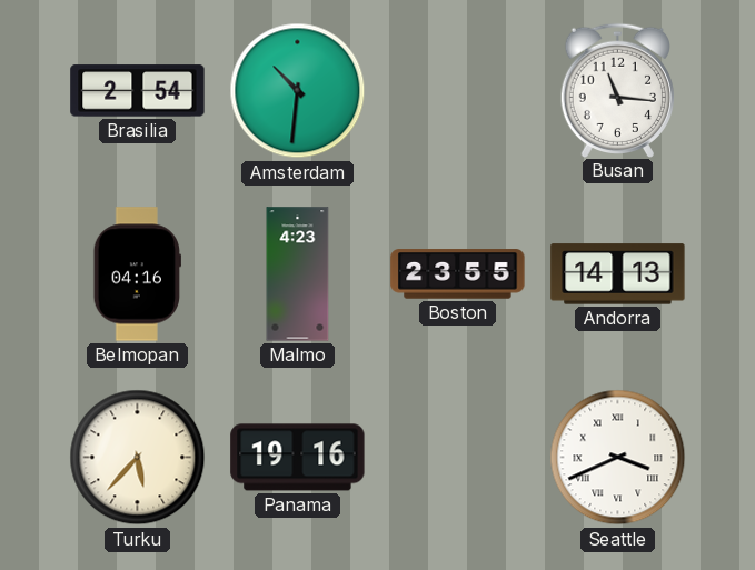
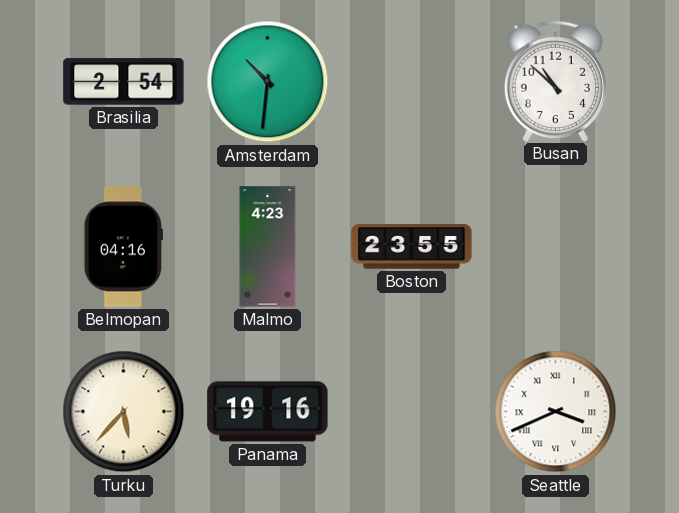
Busan: 11:16 -> 10:52
Andorra: 14:13 -> none
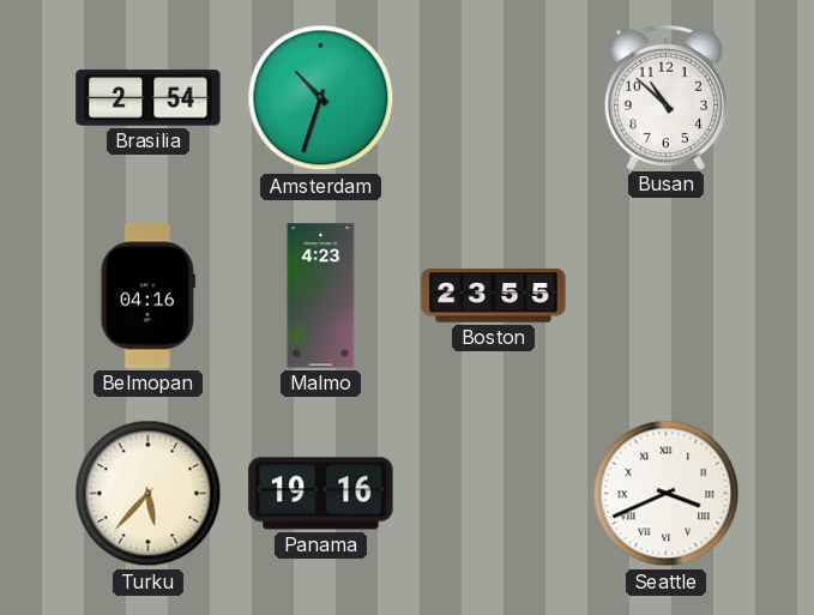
Amsterdam: 10:31 -> 10:33
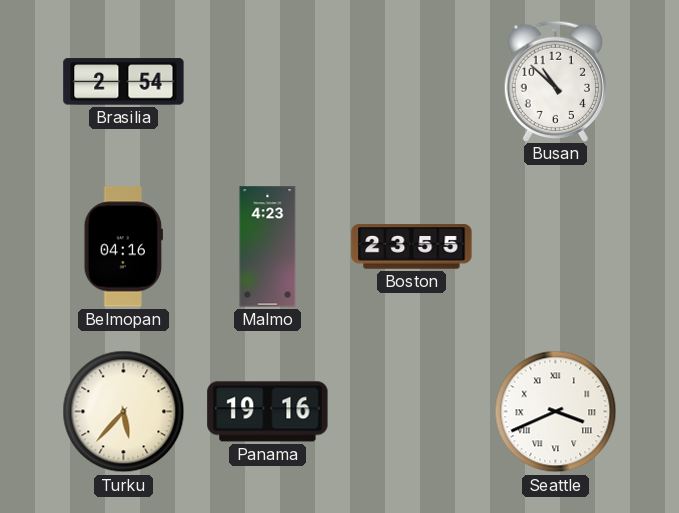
Amsterdam: 10:33 -> none
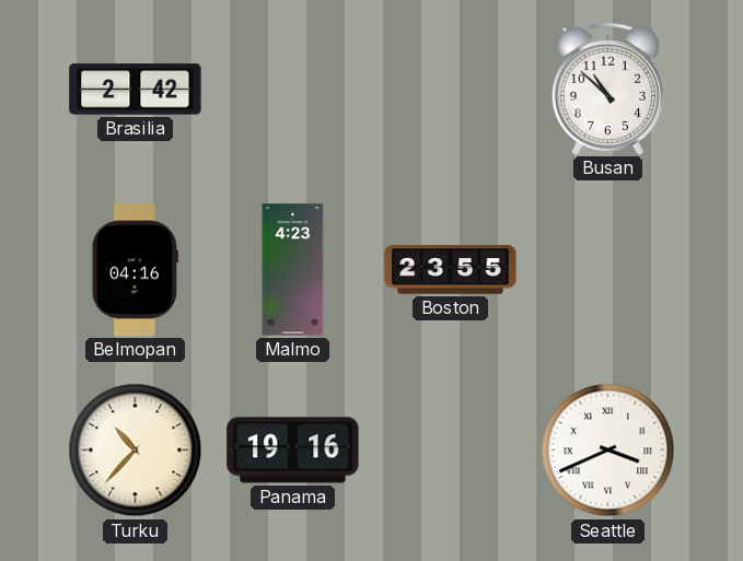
Brasilia: 2:54 -> 2:42
Turku: 5:37 -> 10:37
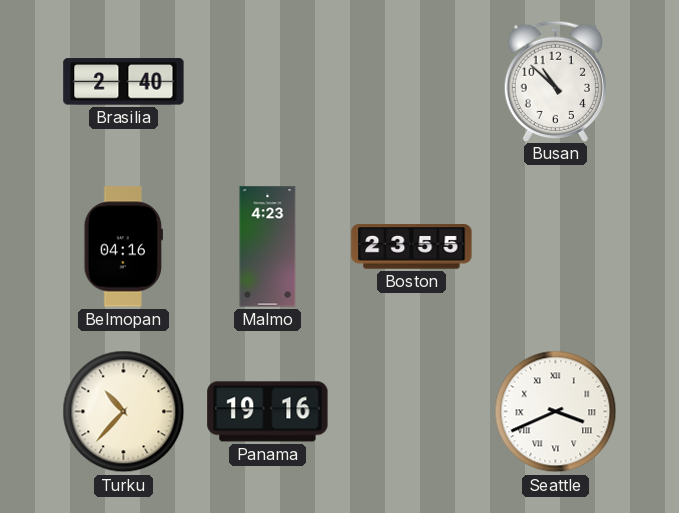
Brasilia: 2:42 -> 2:40
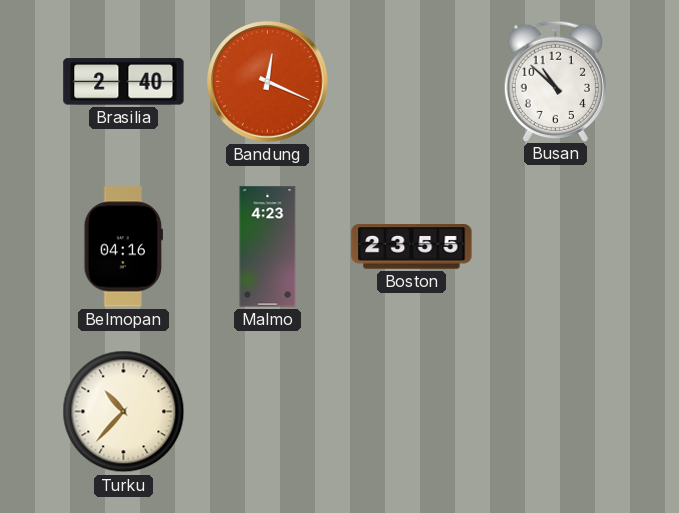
Bandung: none -> 12:19
Panama: 19:16 -> none
Seattle: 3:41 -> none
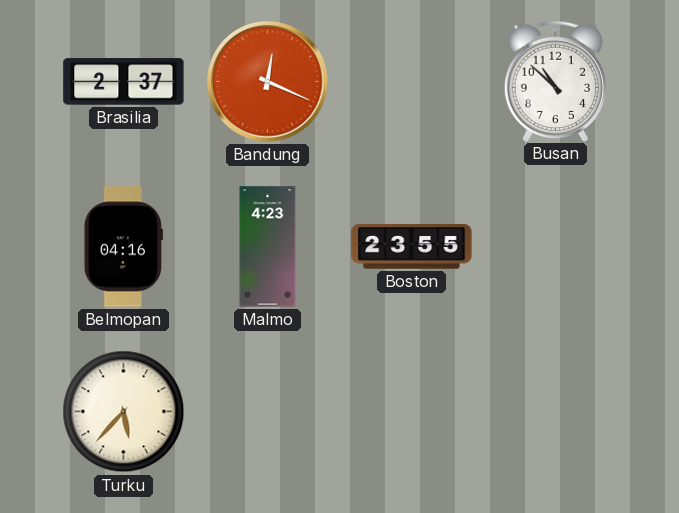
Brasilia: 2:40 -> 2:37
Turku: 10:37 -> 5:37
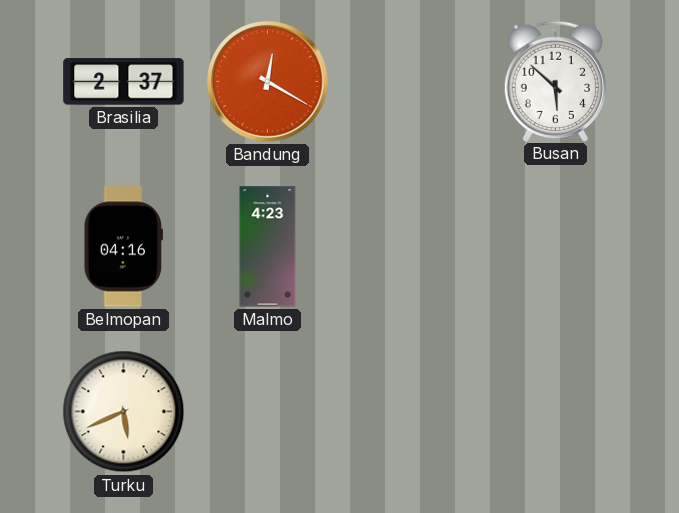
Bandung: 12:19 -> 12:20
Busan: 10:52 -> 5:52
Boston: 23:55 -> none
Turku: 5:37 -> 5:41
